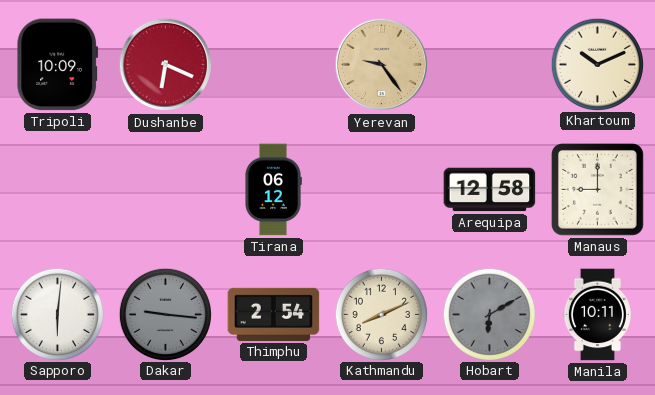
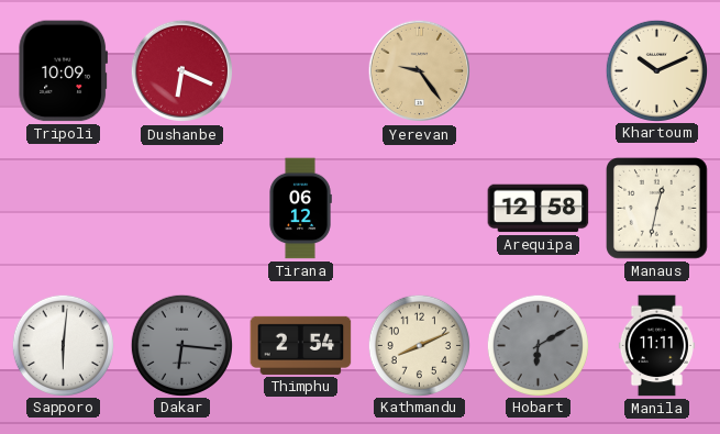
Manaus: 9:00 -> 12:32
Dakar: 9:16 -> 6:16
Manila: 10:11 -> 11:11
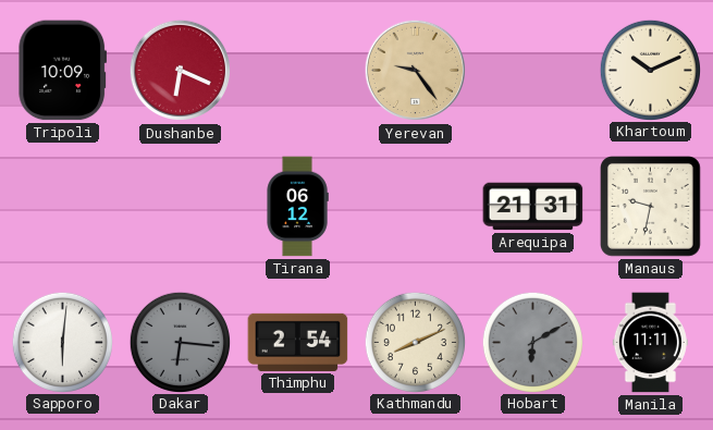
Arequipa: 12:58 -> 21:31
Manaus: 12:32 -> 9:32
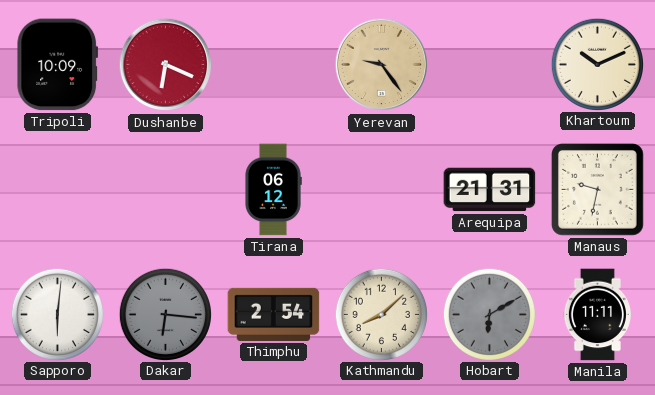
Kathmandu: 8:11 -> 8:08
